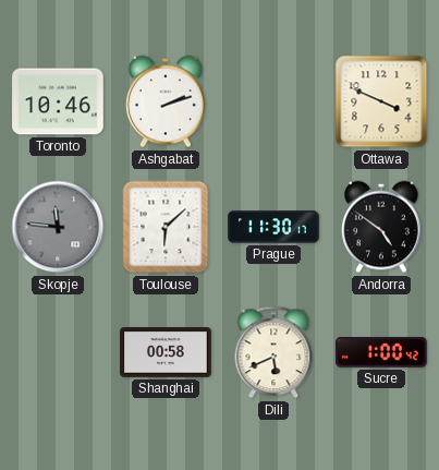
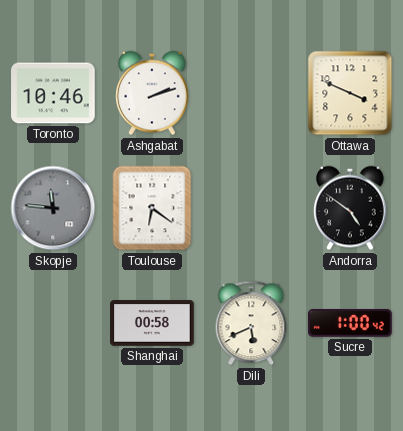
Toulouse: 6:08 -> 6:21
Prague: 11:30 -> none
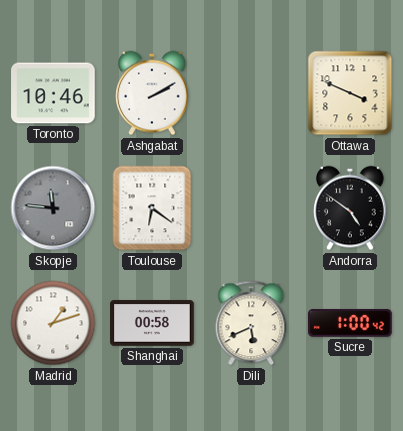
Ashgabat: 2:12 -> 2:10
Madrid: none -> 1:12
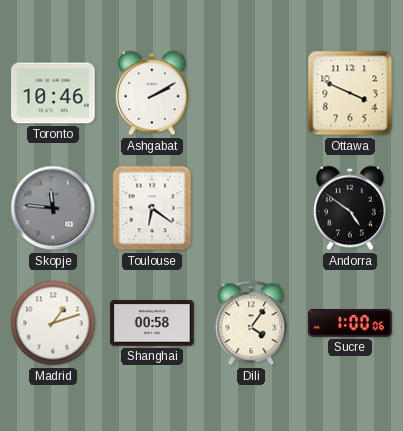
Dili: 5:41 -> 4:06
Sucre: 1:00:42 -> 1:00:06
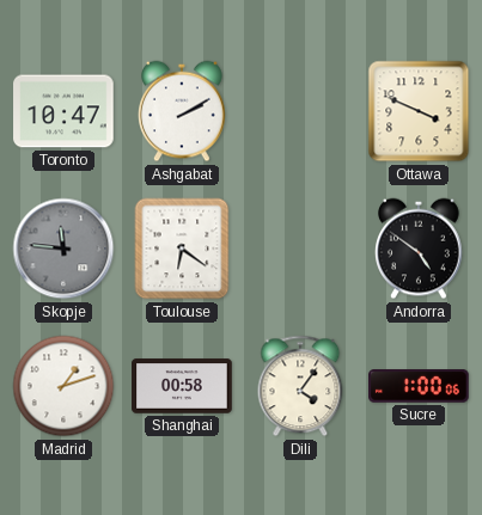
Toronto: 10:46 -> 10:47
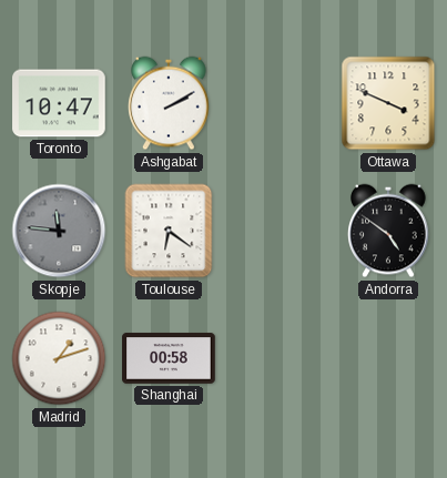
Dili: 4:06 -> none
Sucre: 1:00 -> none
